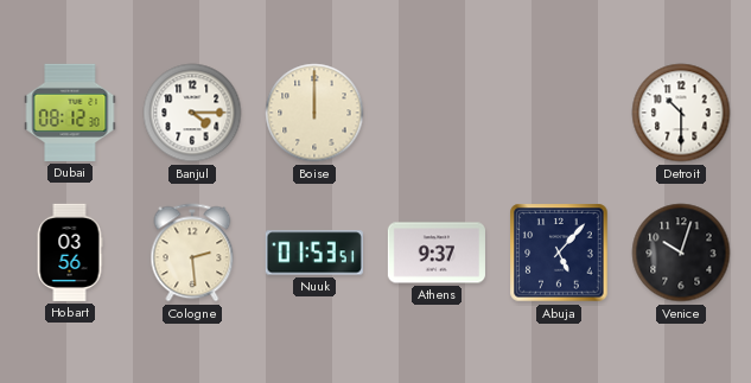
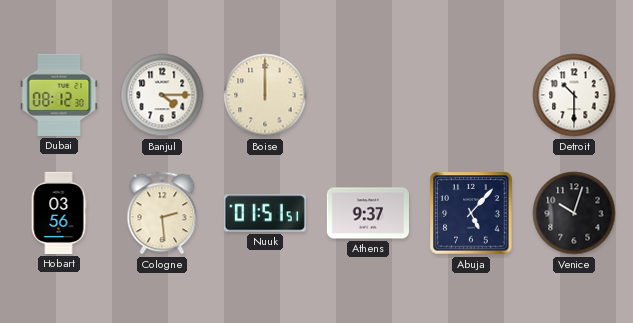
Nuuk: 01:53 -> 01:51
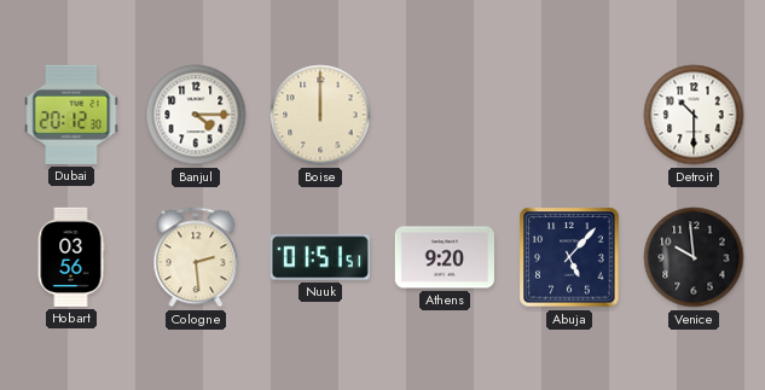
Dubai: 08:12 -> 20:12
Athens: 9:37 -> 9:20
Venice: 10:03 -> 9:59
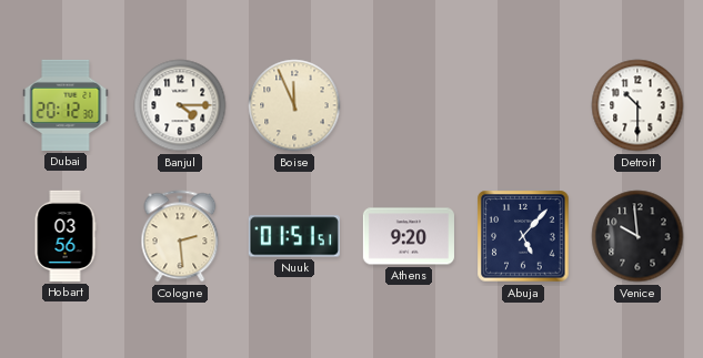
Boise: 12:00 -> 11:56
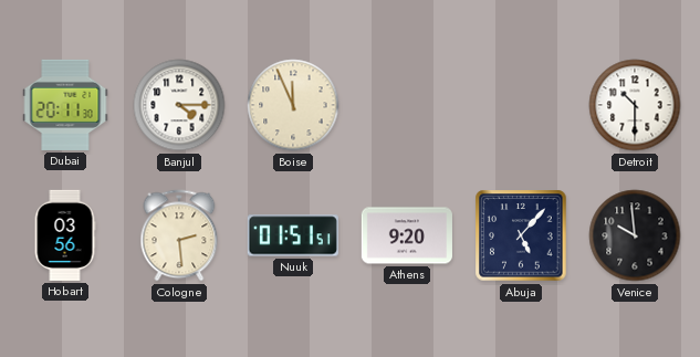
Dubai: 20:12 -> 20:11
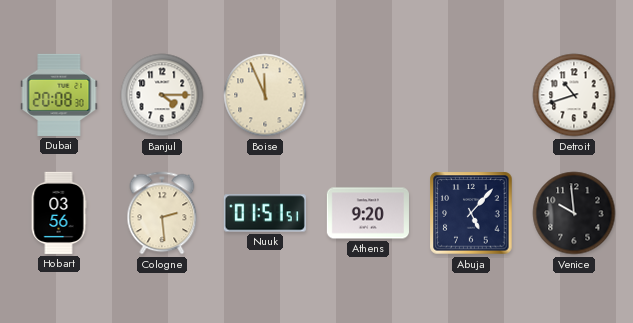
Dubai: 20:11 -> 20:08
Detroit: 10:30 -> 10:42
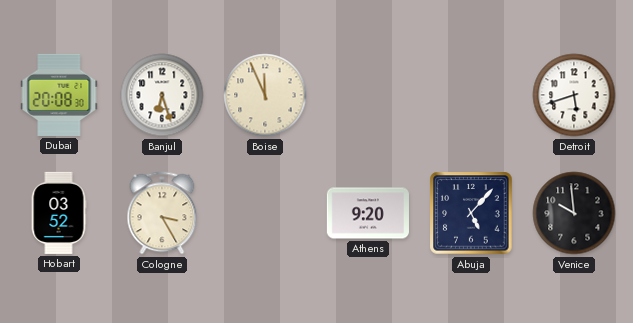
Banjul: 4:15 -> 6:27
Detroit: 10:42 -> 5:42
Hobart: 03:56 -> 03:52
Cologne: 2:29 -> 3:25
Nuuk: 01:51 -> none
